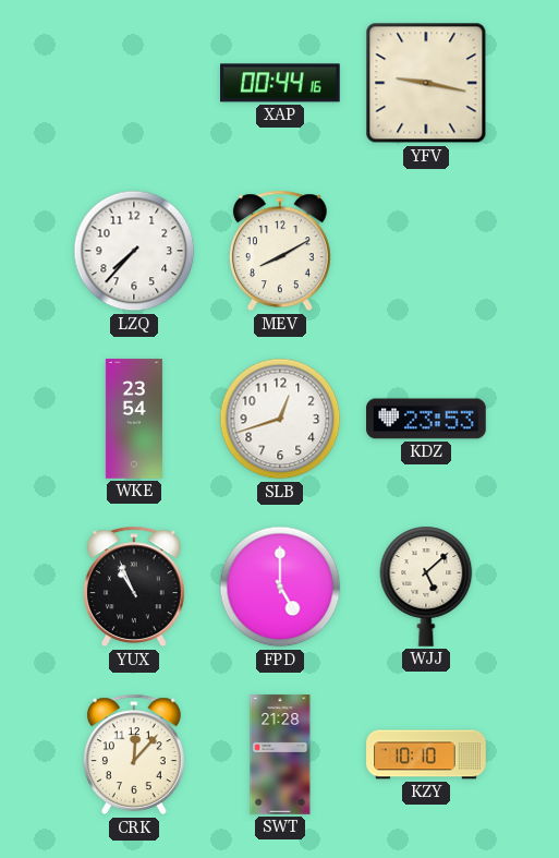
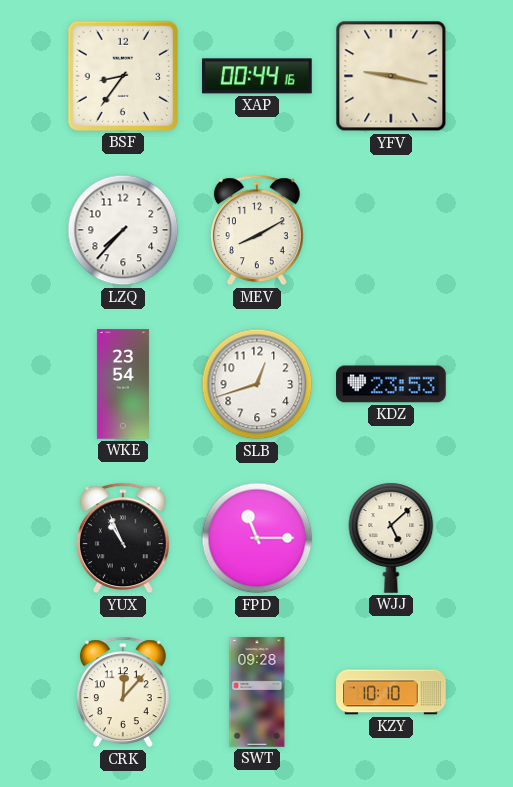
BSF: none -> 8:36
FPD: 5:00 -> 11:15
SWT: 21:28 -> 09:28
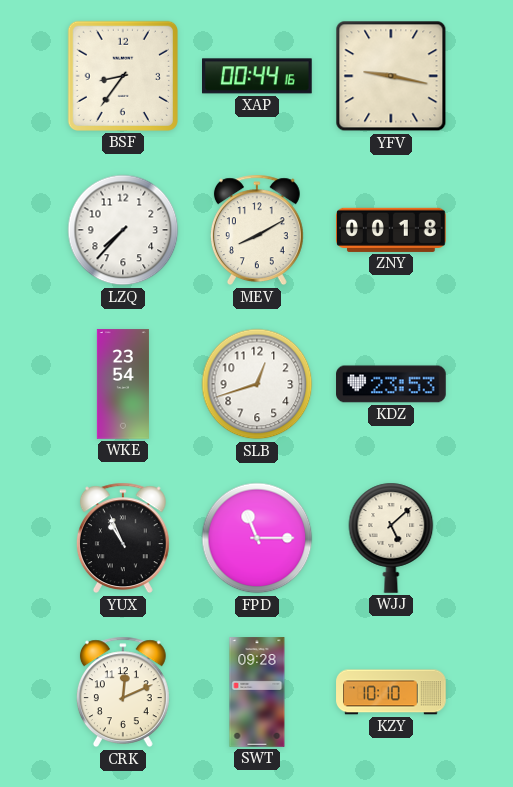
ZNY: none -> 00:18
CRK: 12:07 -> 12:11
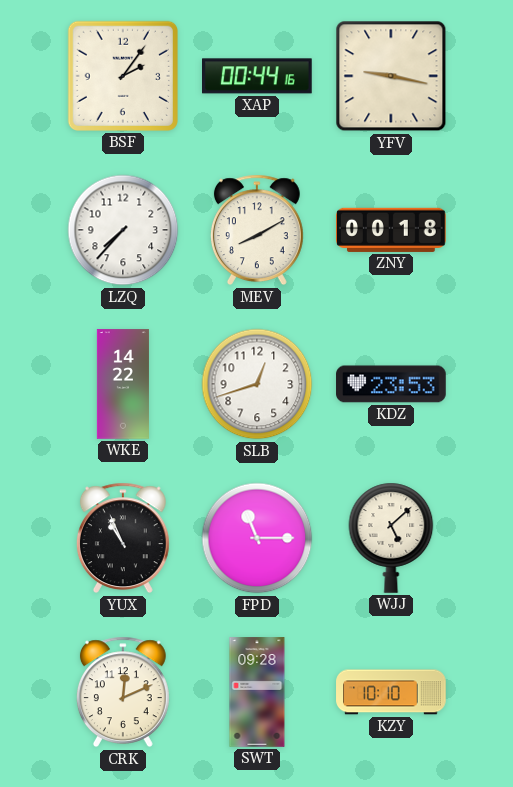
BSF: 8:36 -> 2:06
WKE: 23:54 -> 14:22
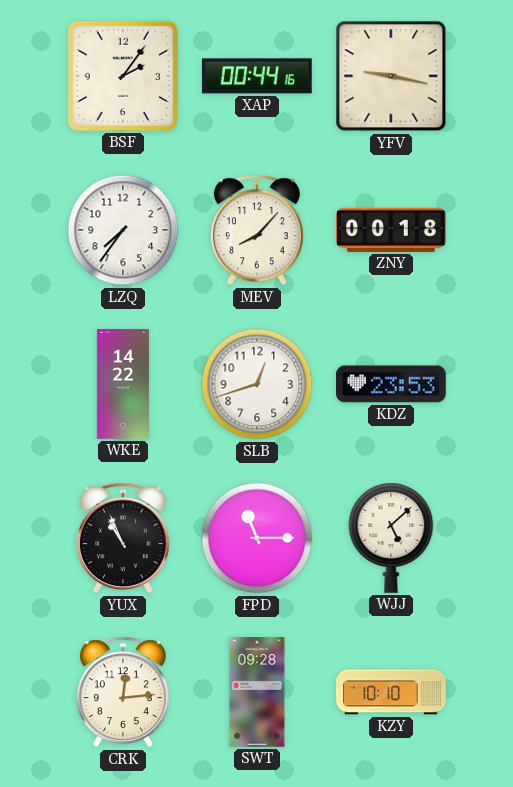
LZQ: 7:37 -> 7:36
MEV: 8:10 -> 8:07
CRK: 12:11 -> 12:14
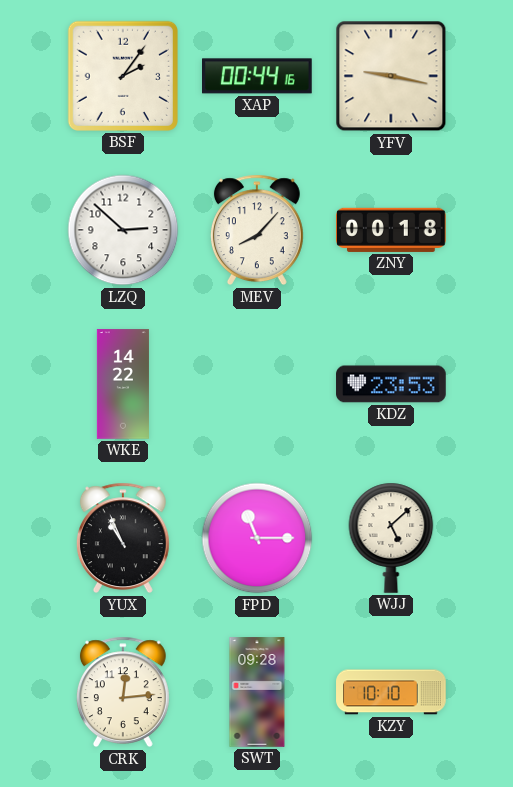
LZQ: 7:36 -> 2:52
SLB: 12:42 -> none
